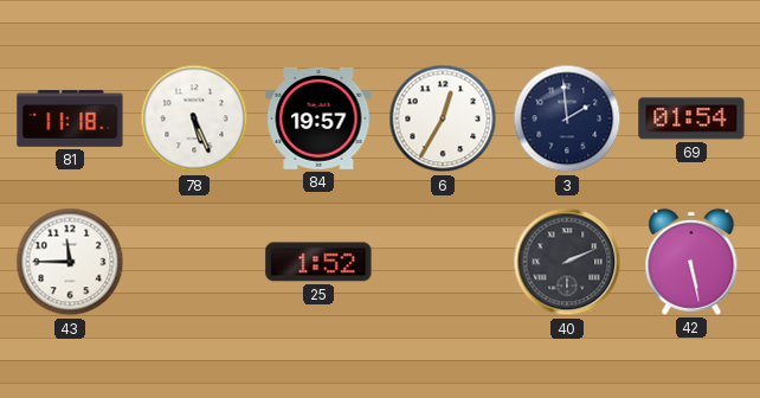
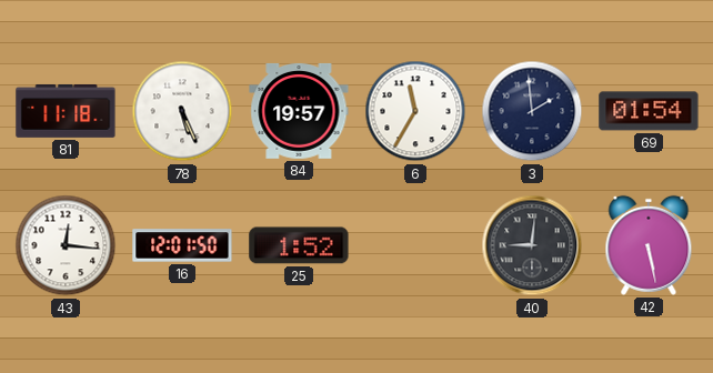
6: 12:35 -> 11:35
43: 11:45 -> 12:16
16: none -> 12:01
40: 2:11 -> 9:01
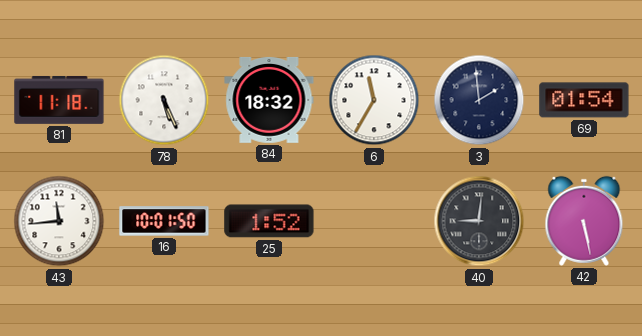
84: 19:57 -> 18:32
43: 12:16 -> 11:44
16: 12:01 -> 10:01
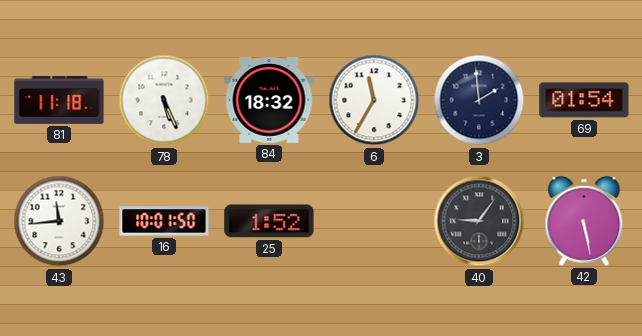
40: 9:01 -> 9:06
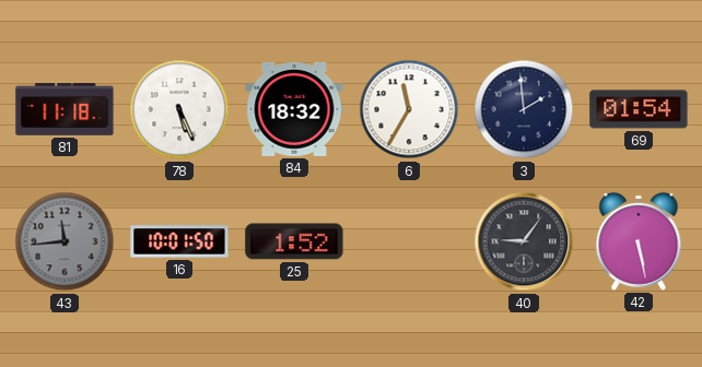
43 dial: white -> grey
